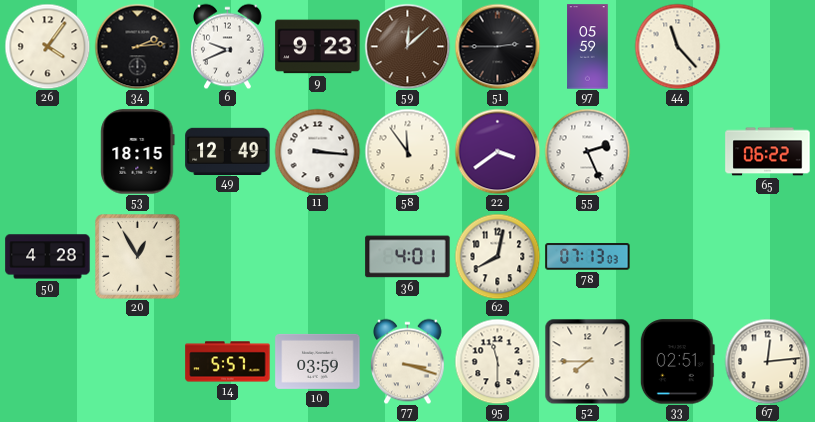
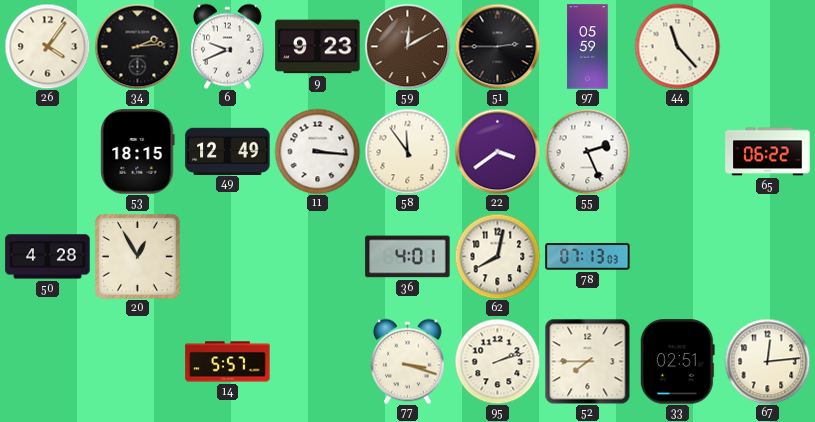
59: 12:08 -> 12:10
10: 03:59 -> none
95: 11:30 -> 2:12
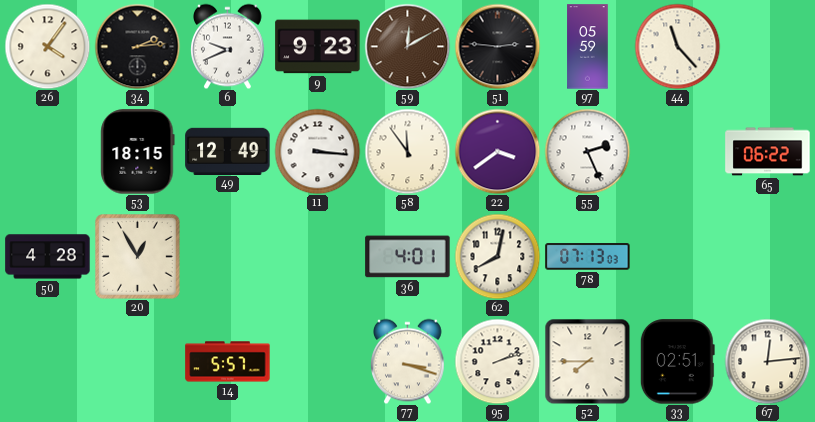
51: 2:45 -> 2:46
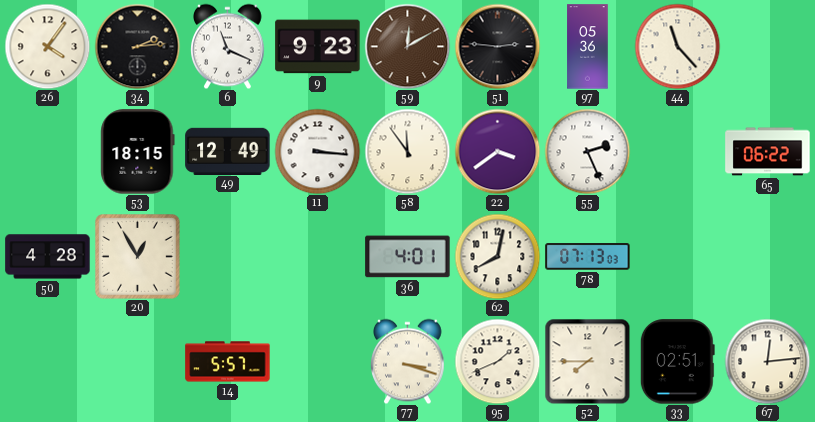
6: 9:41 -> 11:19
97: 05:59 -> 05:36
95: 2:12 -> 1:41
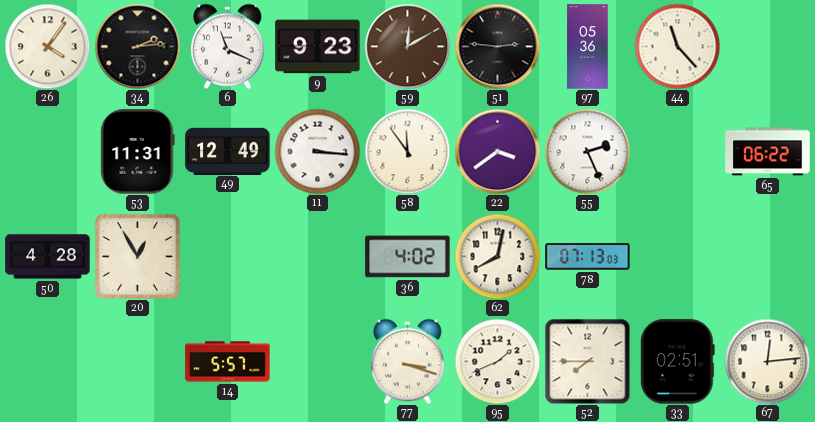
53: 18:15 -> 11:31
36: 4:01 -> 4:02
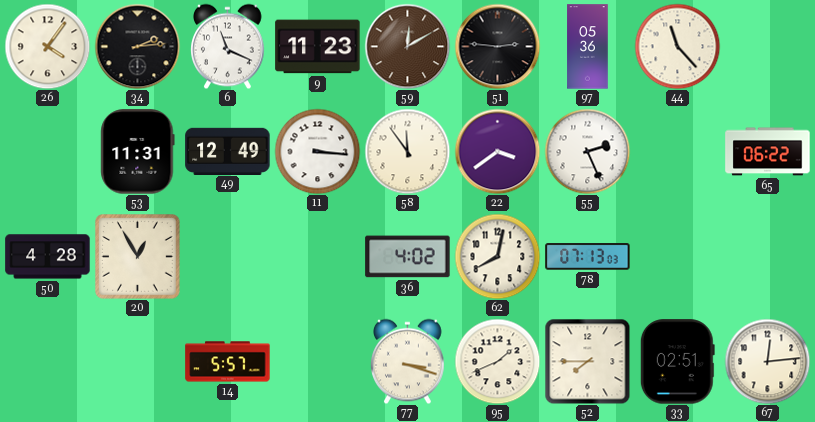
9: 9:23 -> 11:23
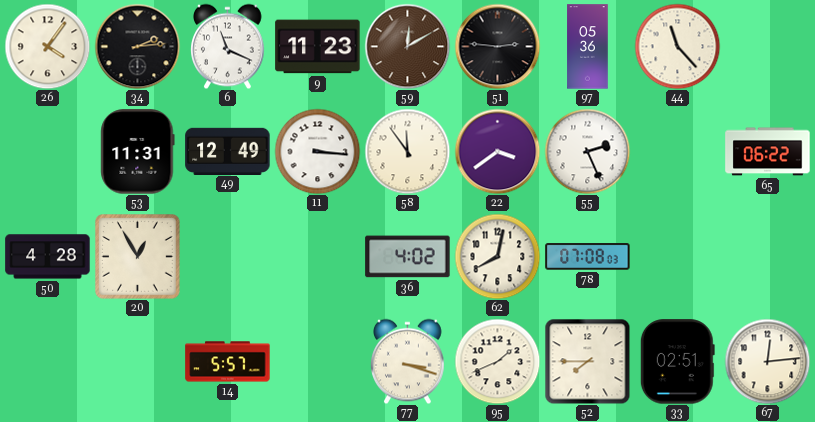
78: 07:13 -> 07:08
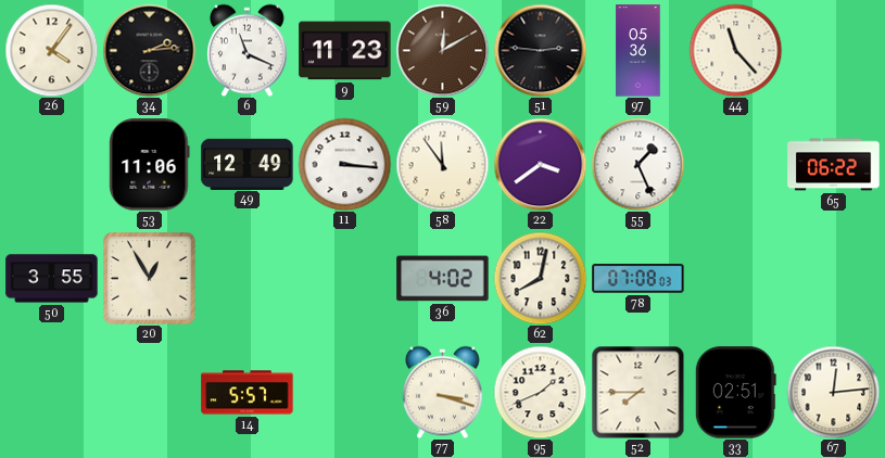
53: 11:31 -> 11:06
55: 2:26 -> 1:26
50: 4:28 -> 3:55
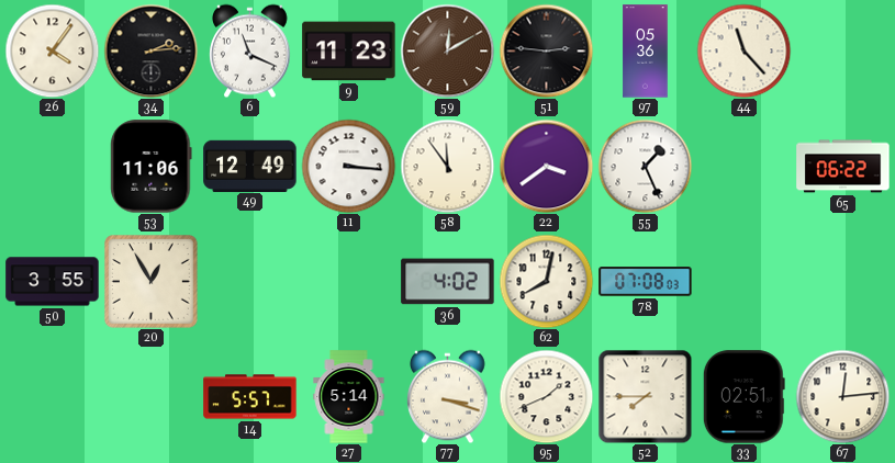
27: none -> 5:14
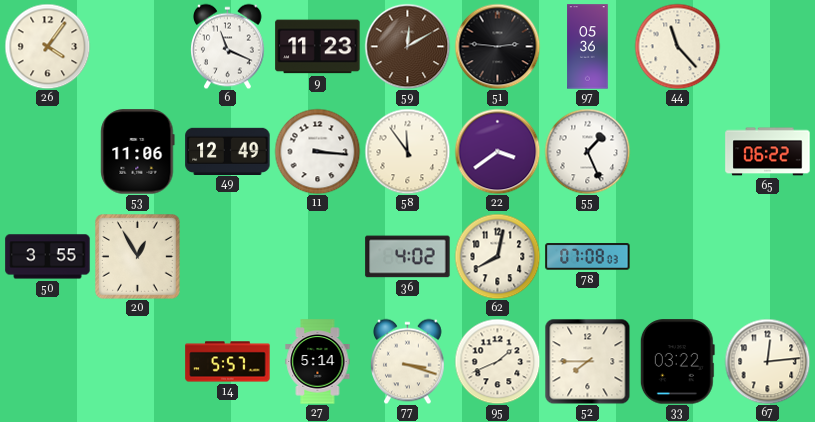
34: 2:14 -> none
33: 02:51 -> 03:22
